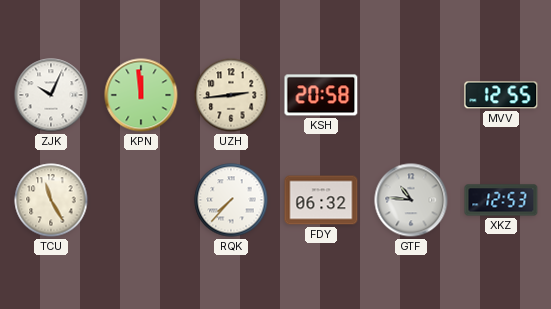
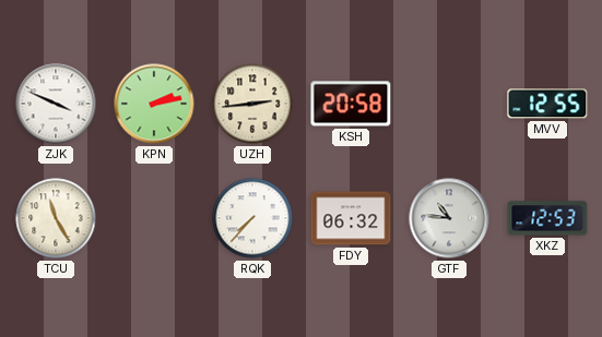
ZJK: 10:04 -> 3:49
KPN: 11:59 -> 2:13
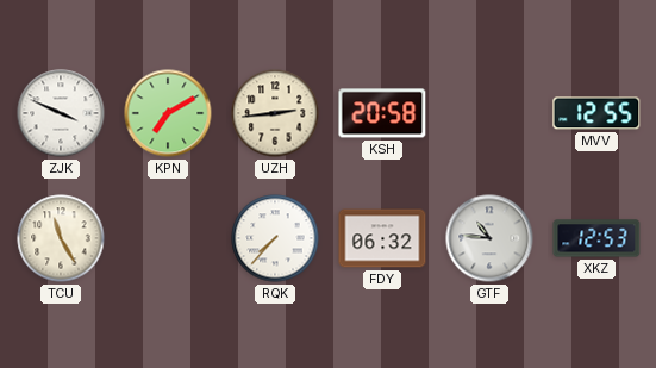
KPN: 2:13 -> 7:10
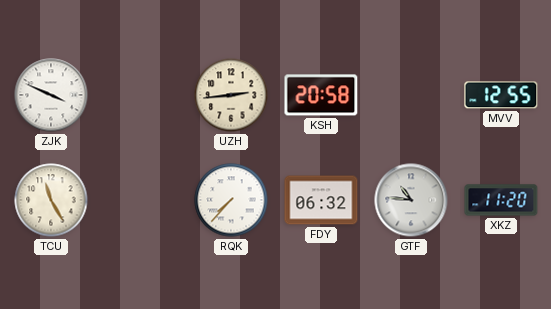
KPN: 7:10 -> none
XKZ: 12:53 -> 11:20
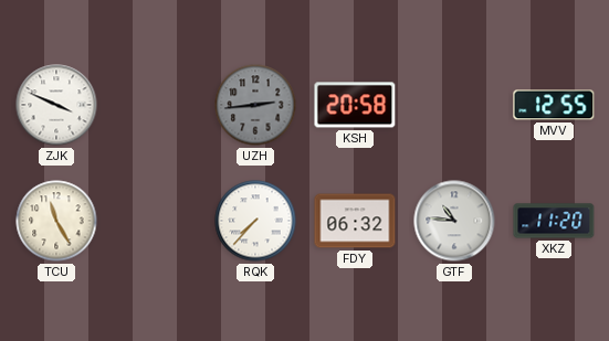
UZH dial: cream -> grey
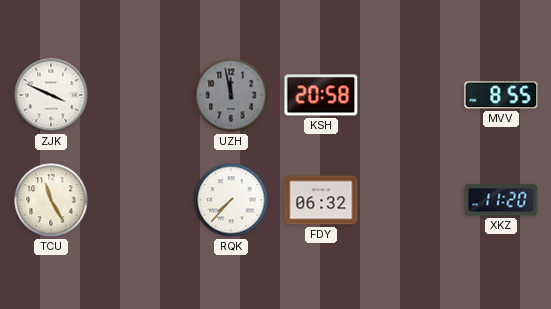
UZH: 2:44 -> 11:58
MVV: 12:55 -> 8:55
GTF: 10:46 -> none
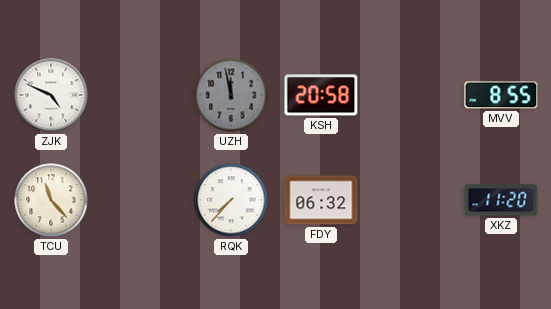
ZJK: 3:49 -> 4:49
TCU: 11:25 -> 11:23
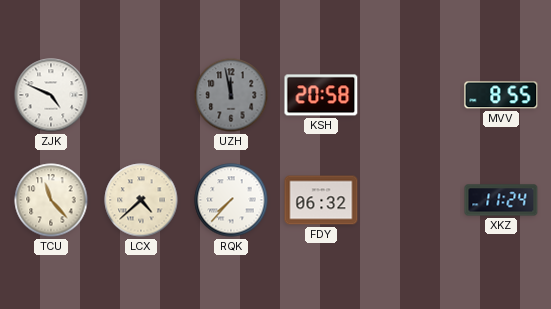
LCX: none -> 4:38
XKZ: 11:20 -> 11:24
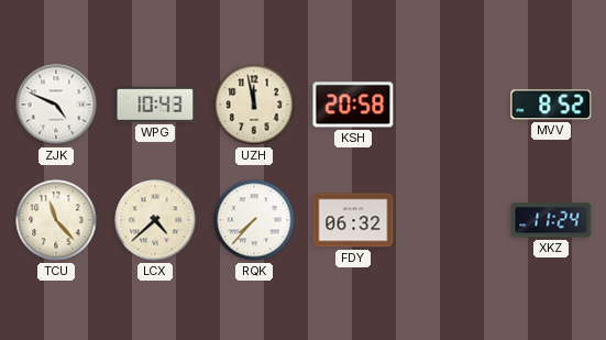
WPG: none -> 10:43
UZH dial: grey -> cream
MVV: 8:55 -> 8:52
